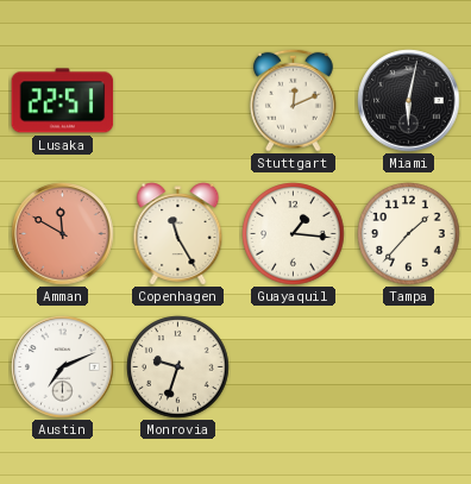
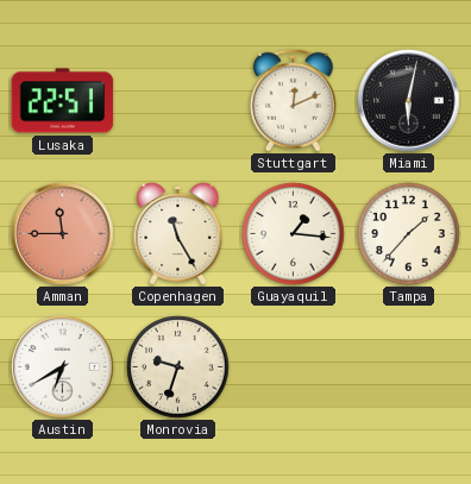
Amman: 11:50 -> 11:45
Austin: 7:11 -> 6:40
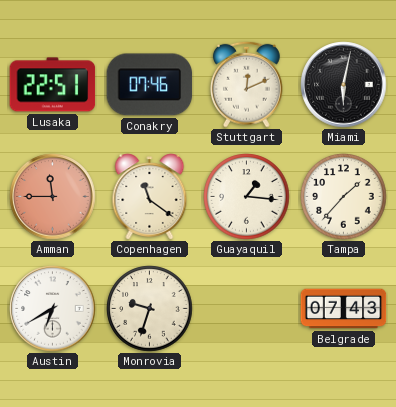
Conakry: none -> 07:46
Copenhagen: 11:25 -> 11:21
Belgrade: none -> 07:43
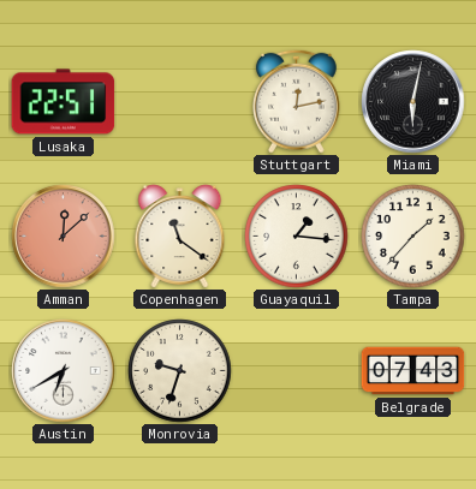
Conakry: 07:46 -> none
Stuttgart: 12:11 -> 12:13
Amman: 11:45 -> 12:08
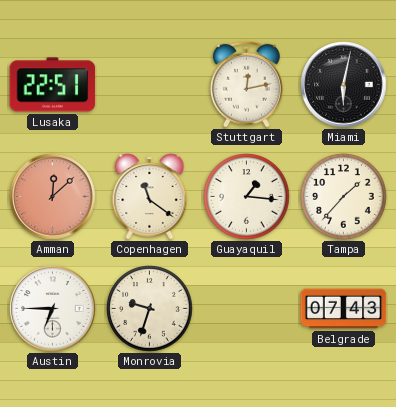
Austin: 6:40 -> 6:45
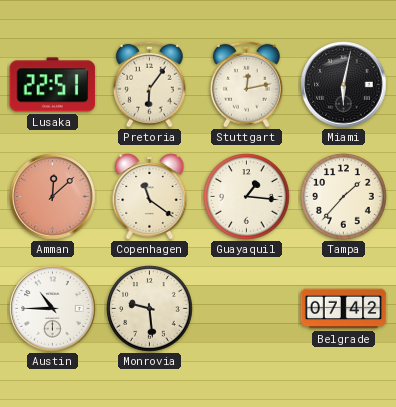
Pretoria: none -> 6:06
Austin: 6:45 -> 10:45
Monrovia: 9:33 -> 9:29
Belgrade: 07:43 -> 07:42
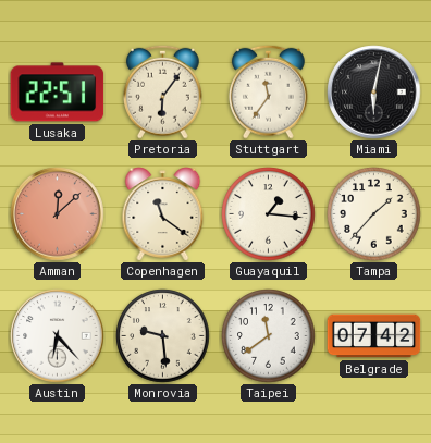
Stuttgart: 12:13 -> 11:36
Austin: 10:45 -> 6:23
Taipei: none -> 11:39
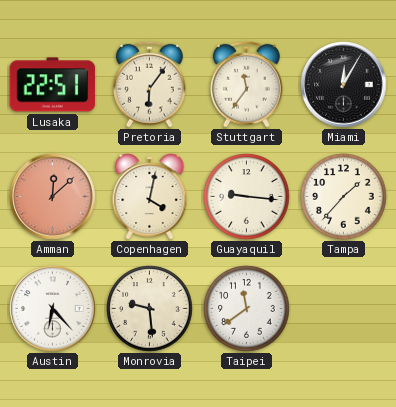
Miami: 6:02 -> 12:05
Copenhagen: 11:21 -> 4:02
Guayaquil: 1:16 -> 9:16
Belgrade: 07:42 -> none
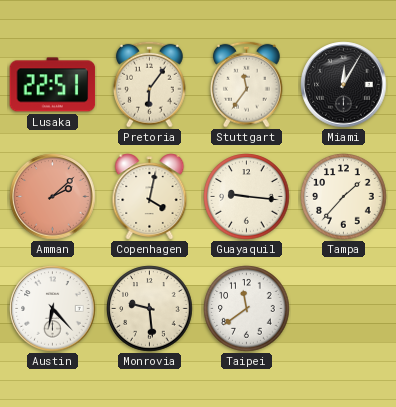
Amman: 12:08 -> 2:08
